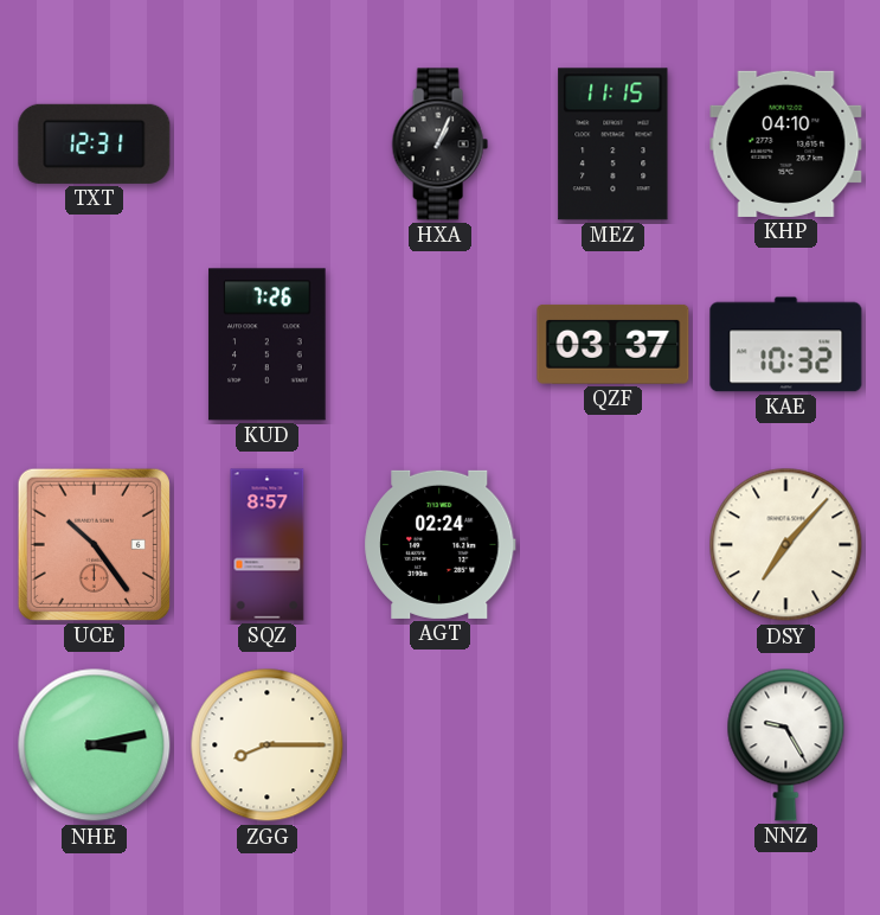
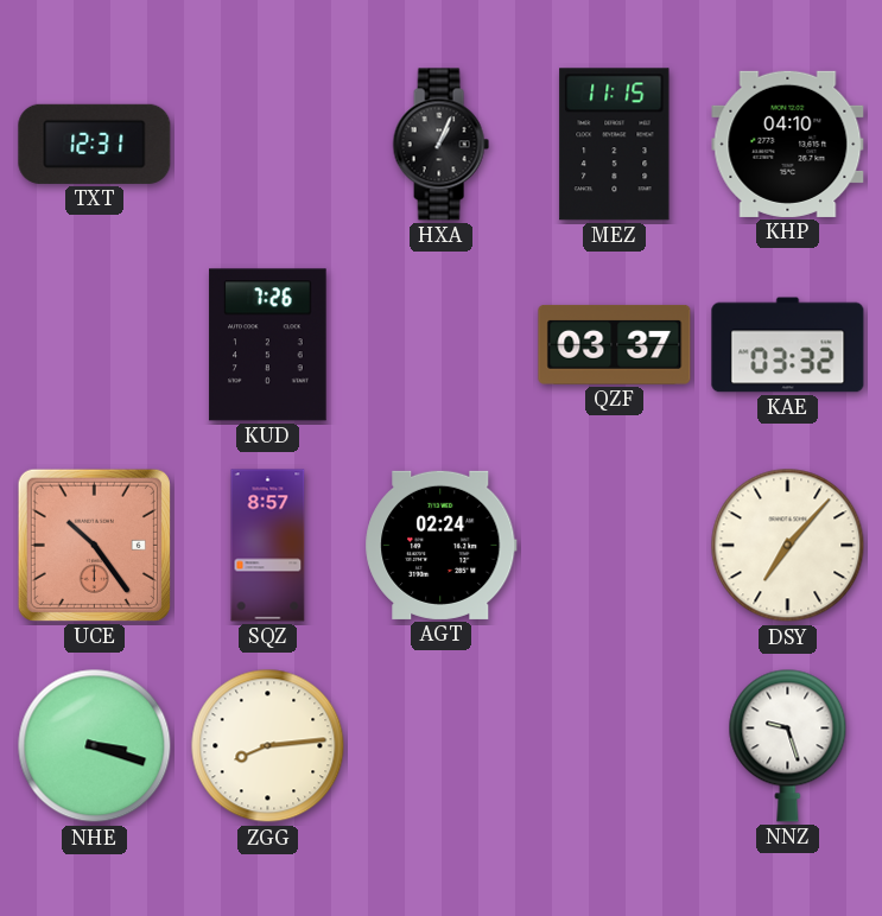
KAE: 10:32 -> 03:32
NHE: 3:13 -> 3:18
ZGG: 8:15 -> 8:14
NNZ: 9:25 -> 9:27
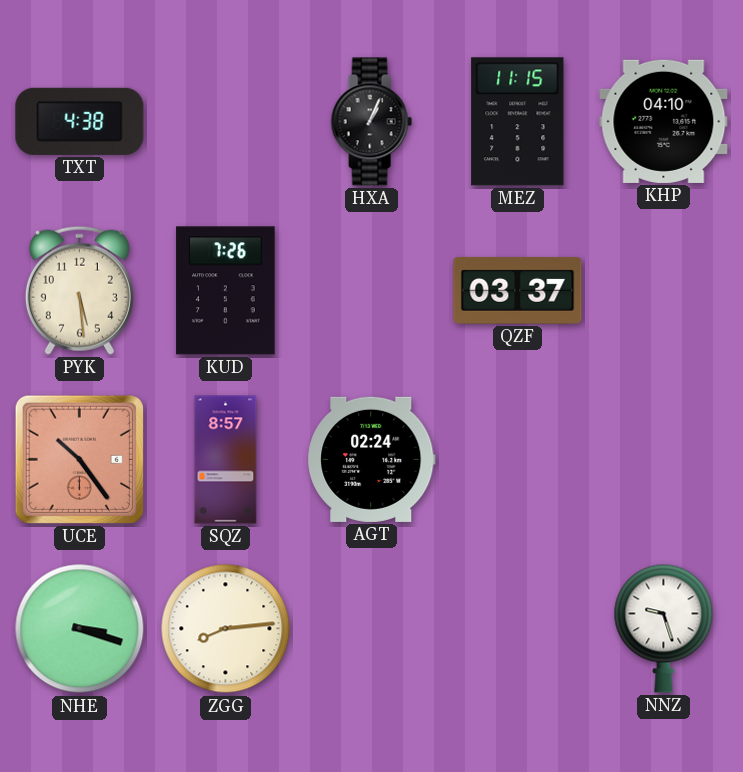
TXT: 12:31 -> 4:38
PYK: none -> 5:29
KAE: 03:32 -> none
DSY: 7:07 -> none
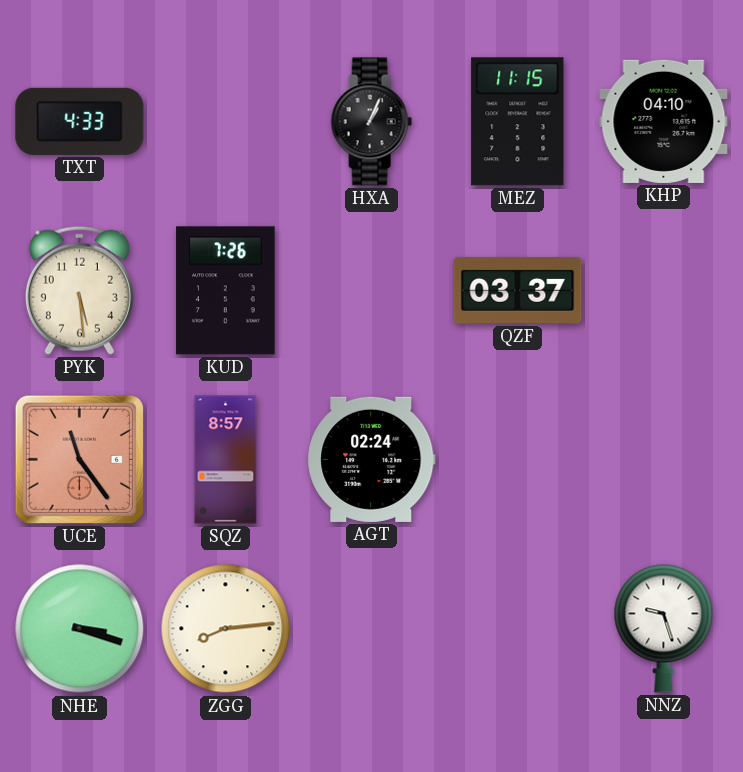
TXT: 4:38 -> 4:33
UCE: 10:24 -> 11:24
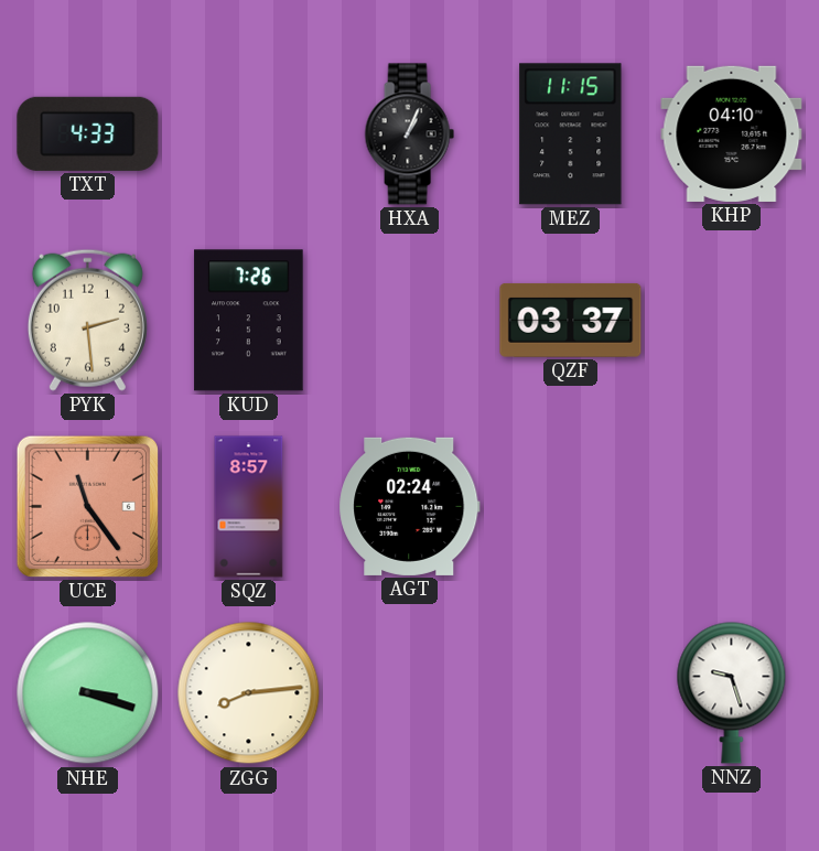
PYK: 5:29 -> 2:29
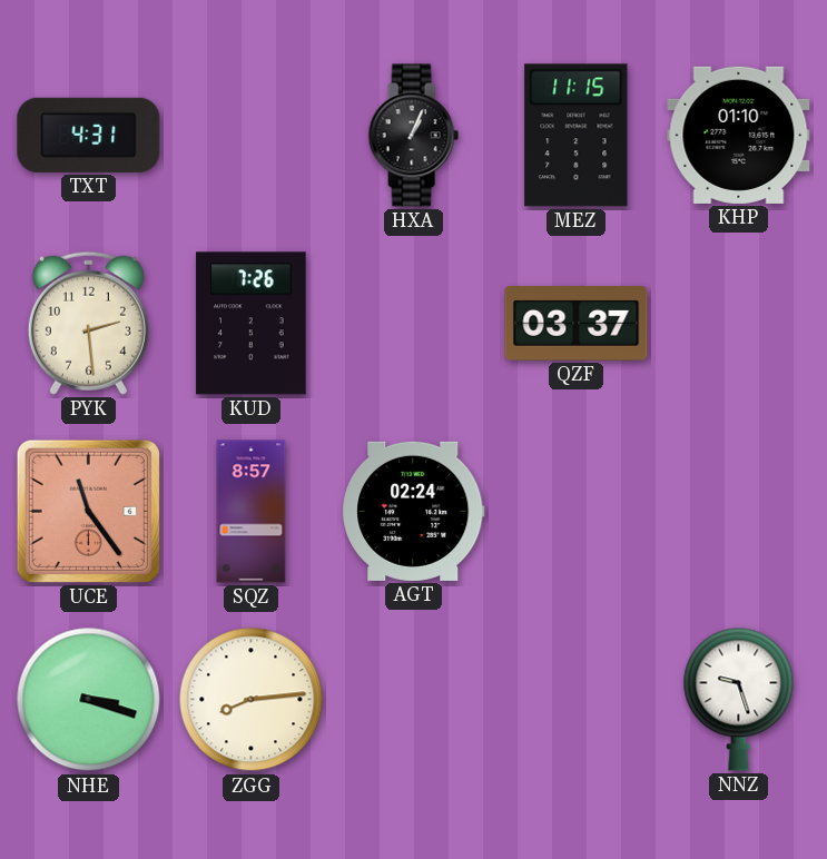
TXT: 4:33 -> 4:31
KHP: 04:10 -> 01:10
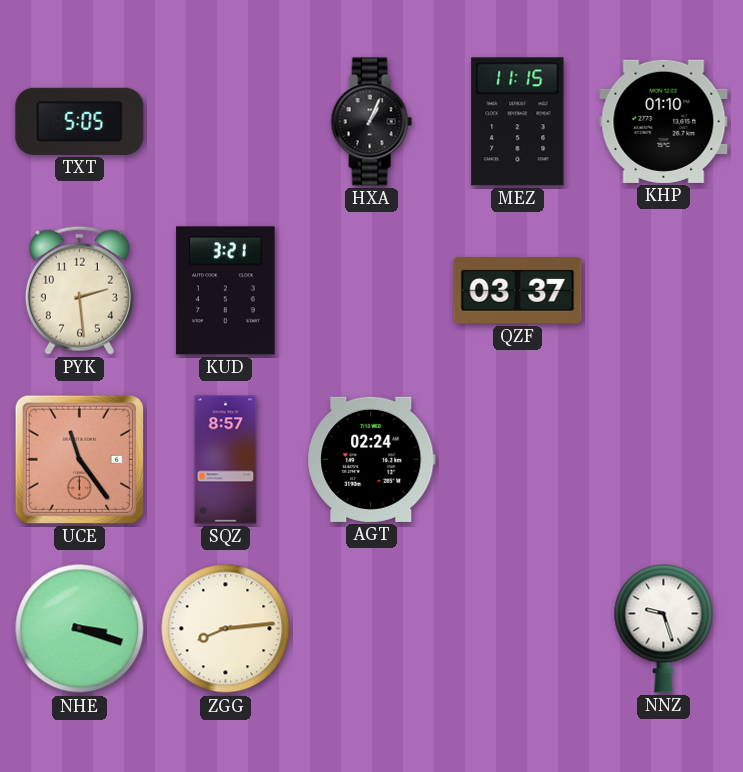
TXT: 4:31 -> 5:05
KUD: 7:26 -> 3:21
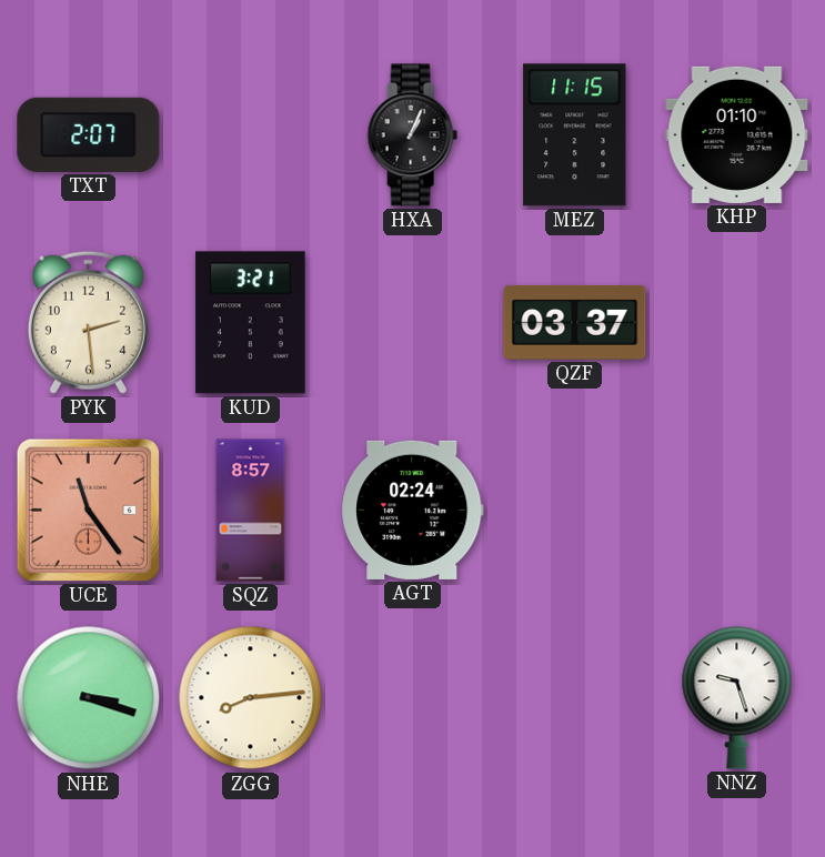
TXT: 5:05 -> 2:07
